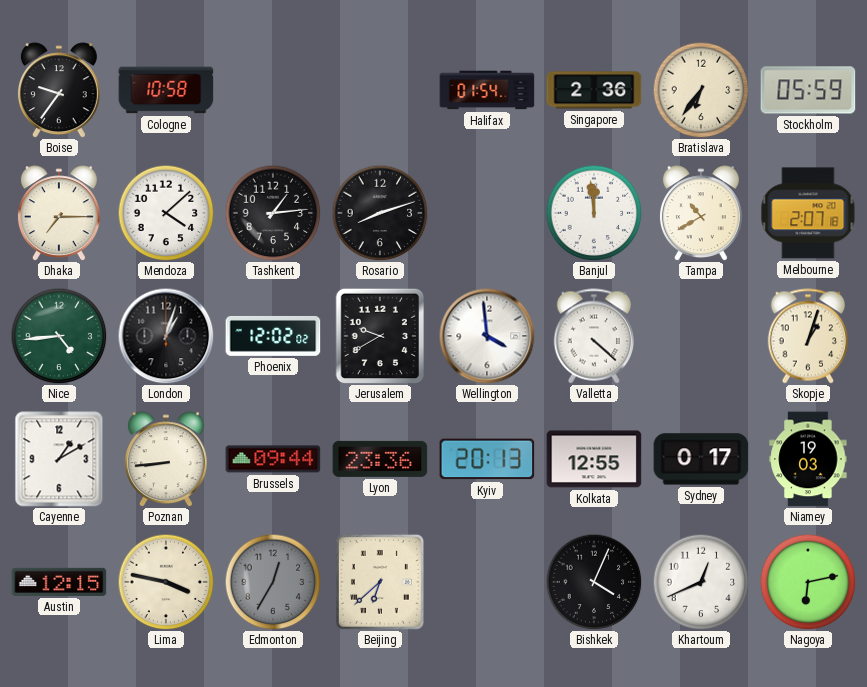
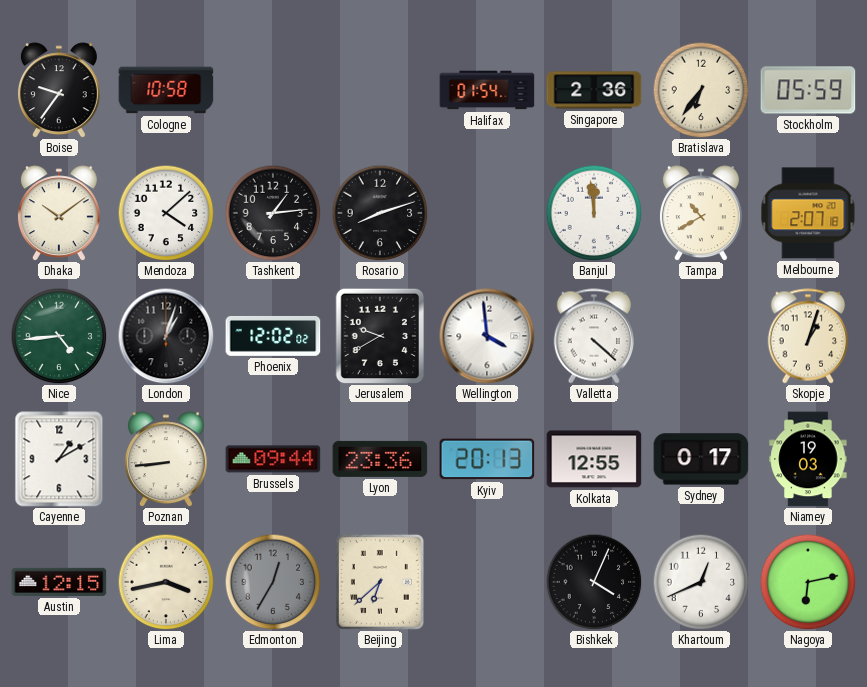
Dhaka: 7:15 -> 10:09
Lima: 3:47 -> 3:43
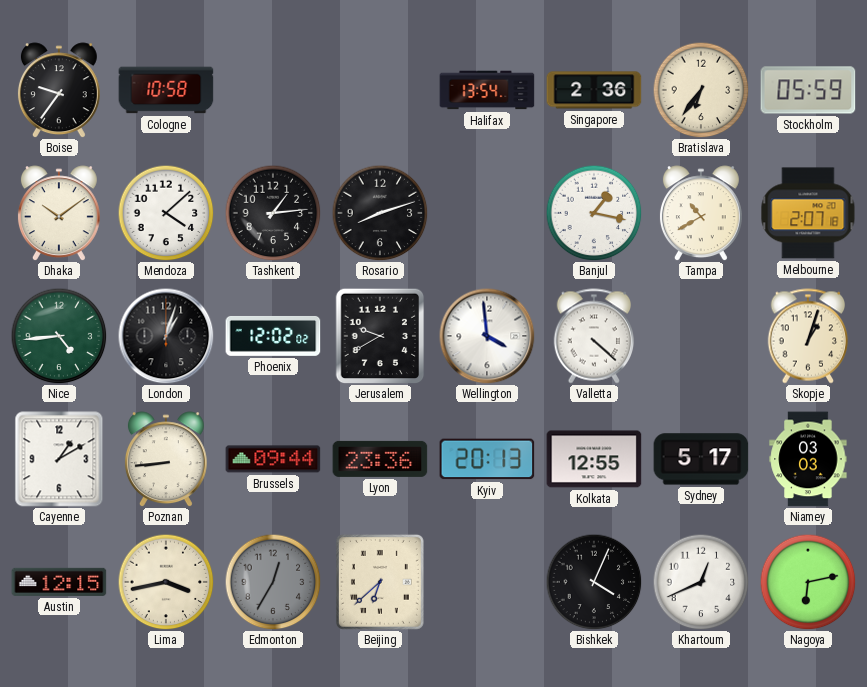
Halifax: 01:54 -> 13:54
Banjul: 11:59 -> 1:17
Sydney: 0:17 -> 5:17
Niamey: 19:03 -> 03:03
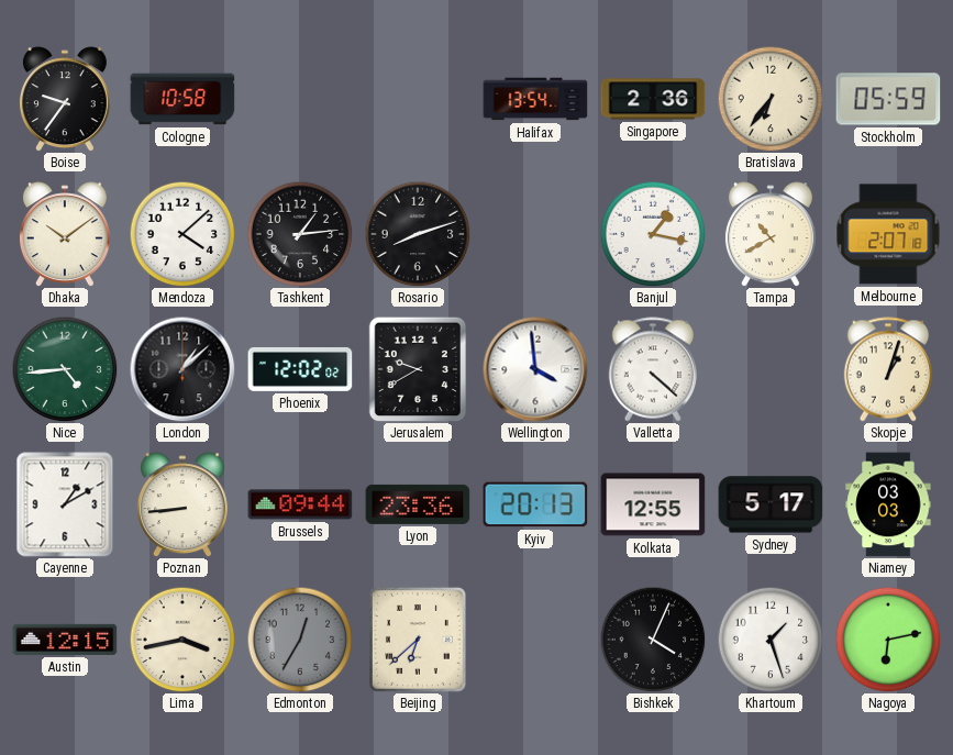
London: 1:03 -> 1:08
Khartoum: 12:41 -> 1:27
